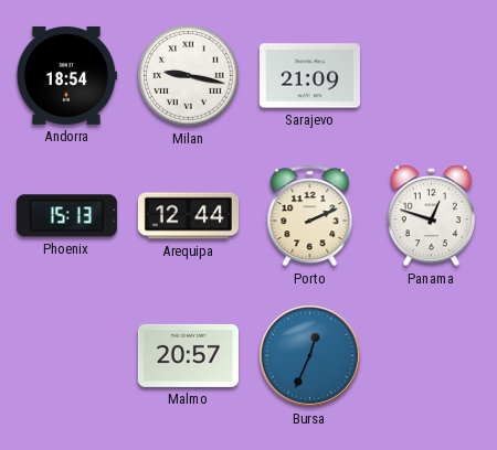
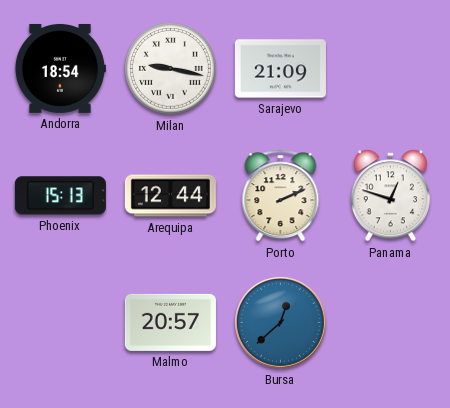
Bursa: 12:34 -> 12:38
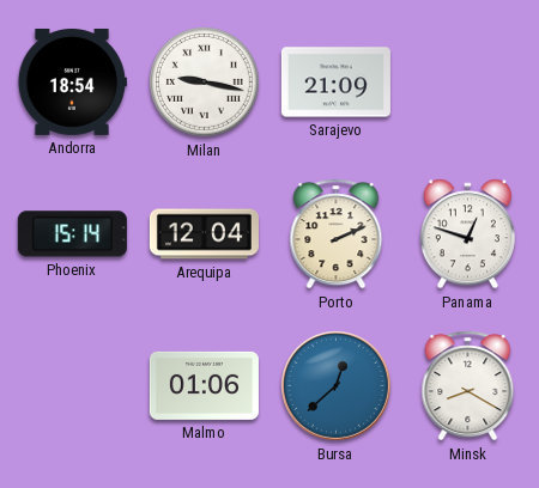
Phoenix: 15:13 -> 15:14
Arequipa: 12:44 -> 12:04
Malmo: 20:57 -> 01:06
Minsk: none -> 8:20
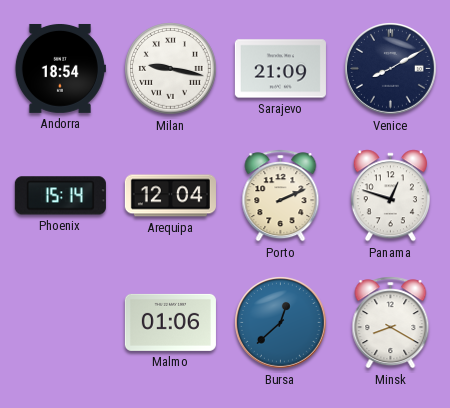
Venice: none -> 8:10
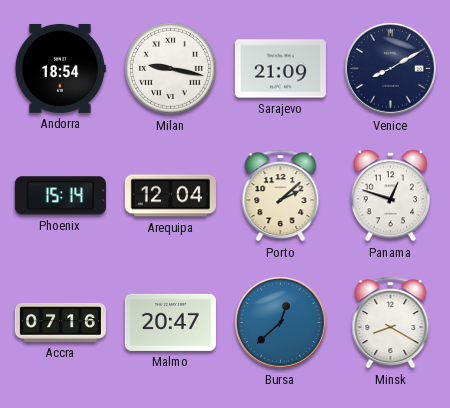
Porto: 2:11 -> 2:08
Accra: none -> 07:16
Malmo: 01:06 -> 20:47
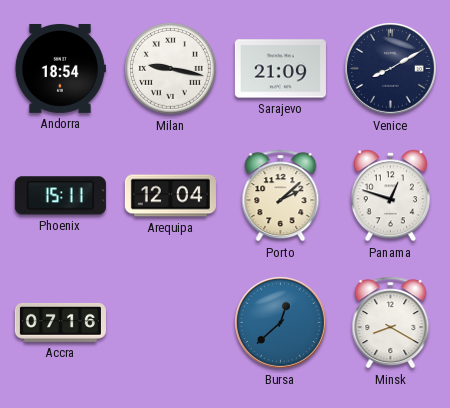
Phoenix: 15:14 -> 15:11
Malmo: 20:47 -> none
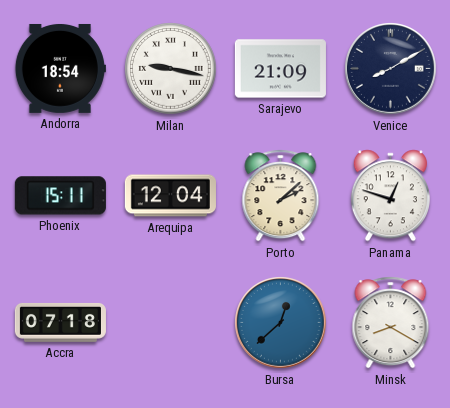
Accra: 07:16 -> 07:18
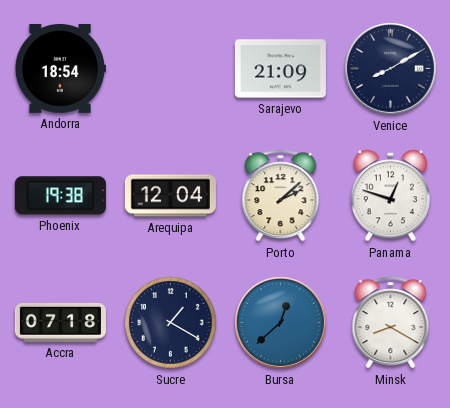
Milan: 9:17 -> none
Phoenix: 15:11 -> 19:38
Sucre: none -> 1:20
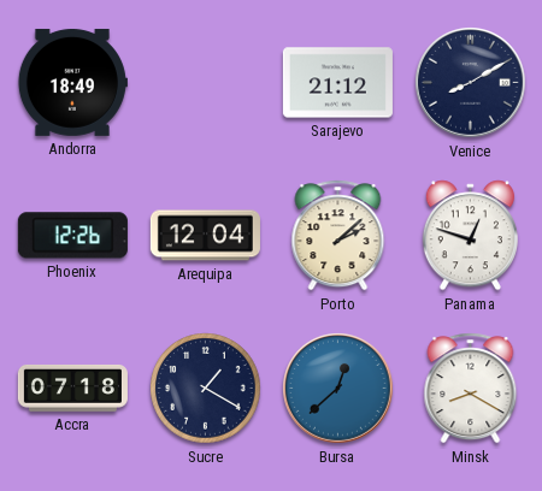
Andorra: 18:54 -> 18:49
Sarajevo: 21:09 -> 21:12
Phoenix: 19:38 -> 12:26
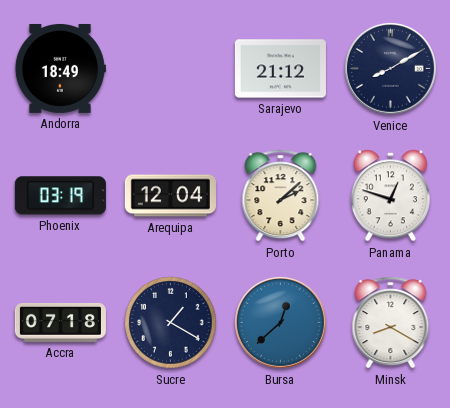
Phoenix: 12:26 -> 03:19
